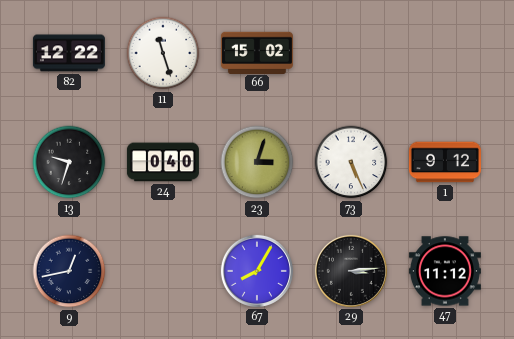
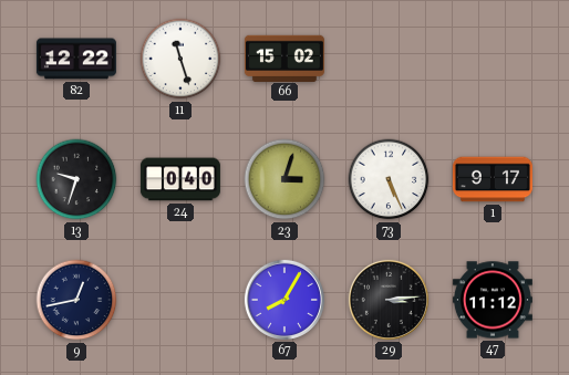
1: 9:12 -> 9:17
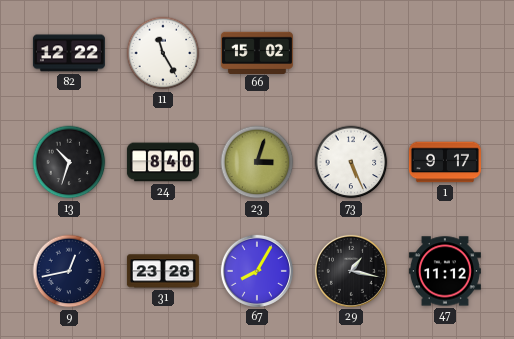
11: 11:27 -> 11:25
13: 9:33 -> 10:33
24: 0:40 -> 8:40
31: none -> 23:28
29: 3:14 -> 1:17
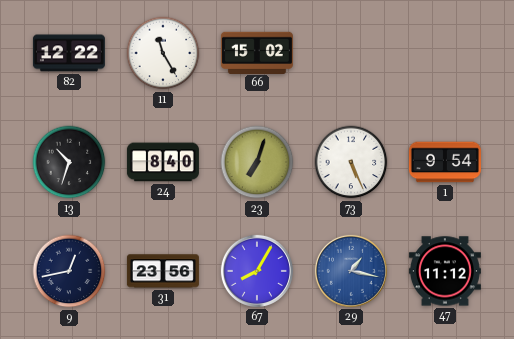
23: 3:03 -> 7:03
1: 9:17 -> 9:54
31: 23:28 -> 23:56
29 dial: black -> blue
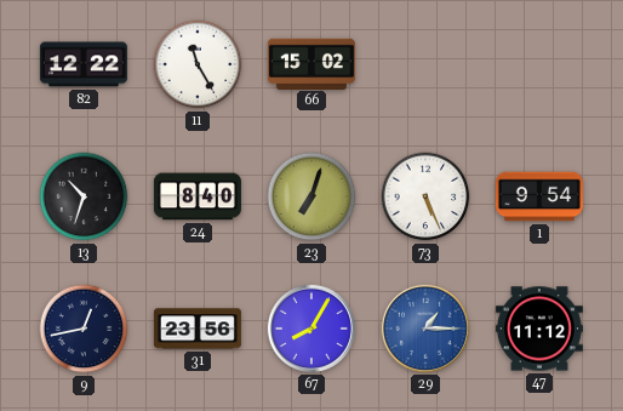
29: 1:17 -> 1:15
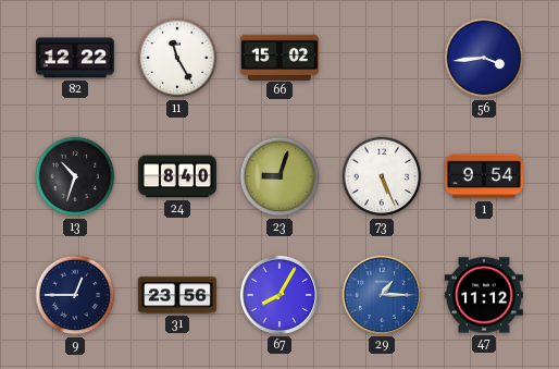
56: none -> 3:44
23: 7:03 -> 9:03
9: 12:43 -> 12:45
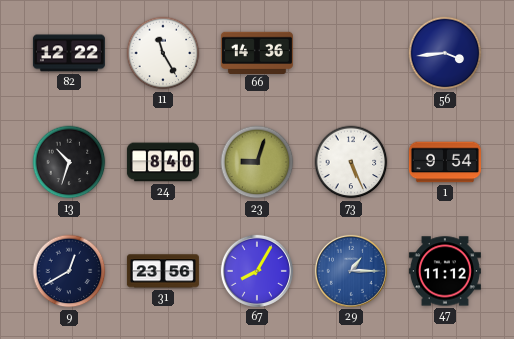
66: 15:02 -> 14:36
9: 12:45 -> 12:40
